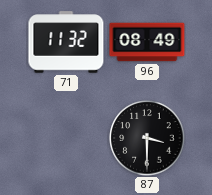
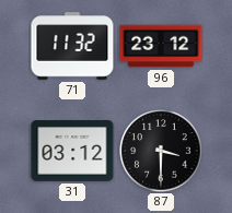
96: 08:49 -> 23:12
31: none -> 03:12
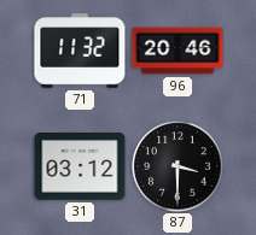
96: 23:12 -> 20:46
